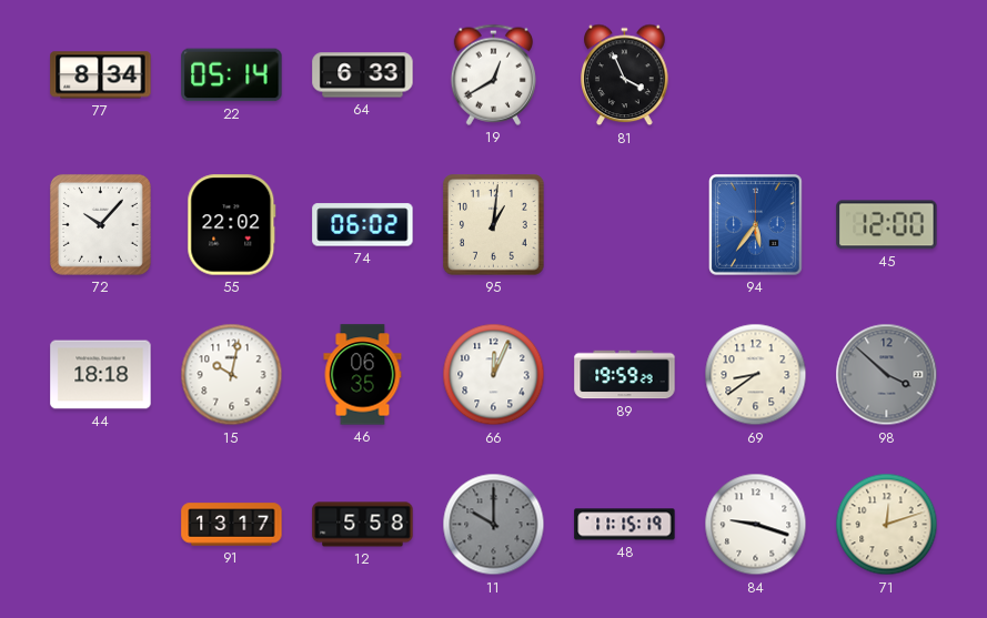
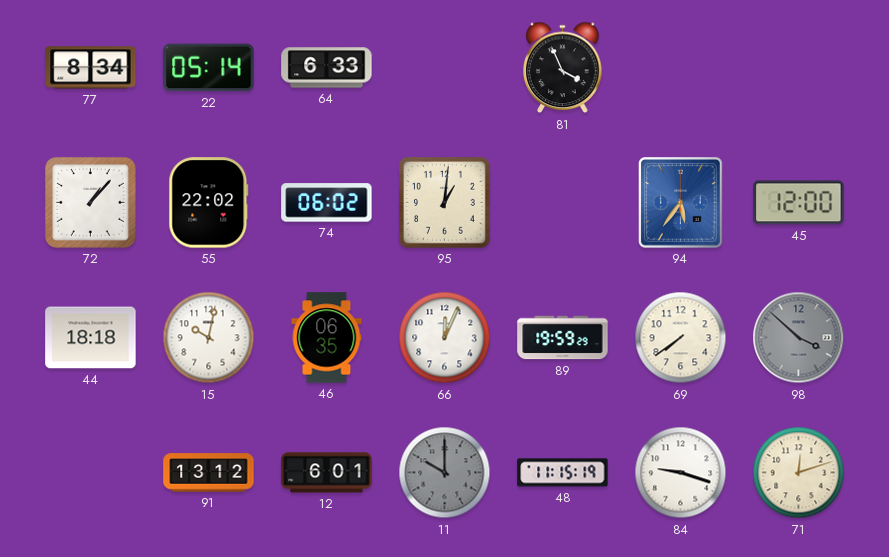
19: 12:40 -> none
72: 10:07 -> 1:07
69: 8:39 -> 7:39
91: 13:17 -> 13:12
12: 5:58 -> 6:01
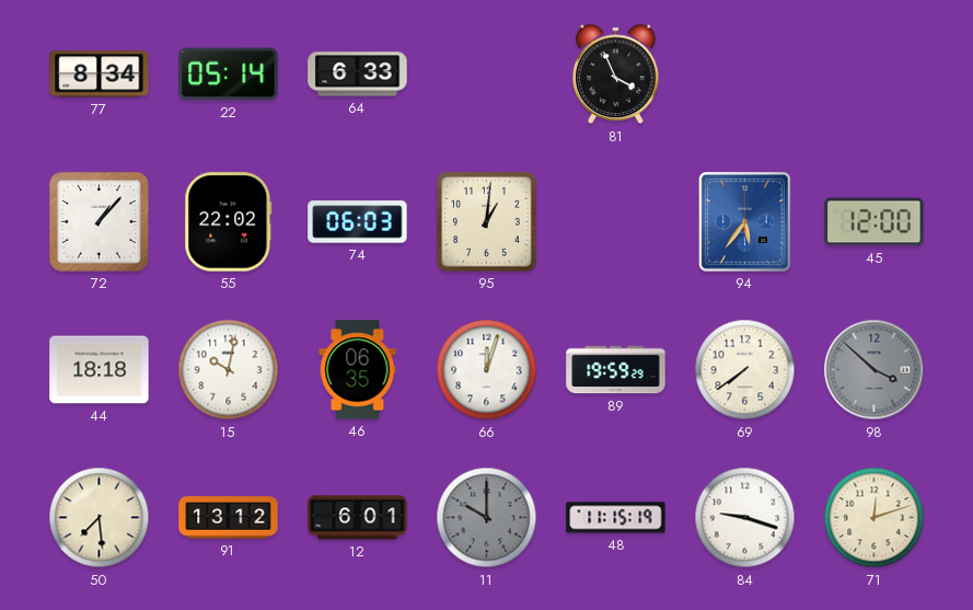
74: 06:02 -> 06:03
66: 12:04 -> 12:03
50: none -> 7:29
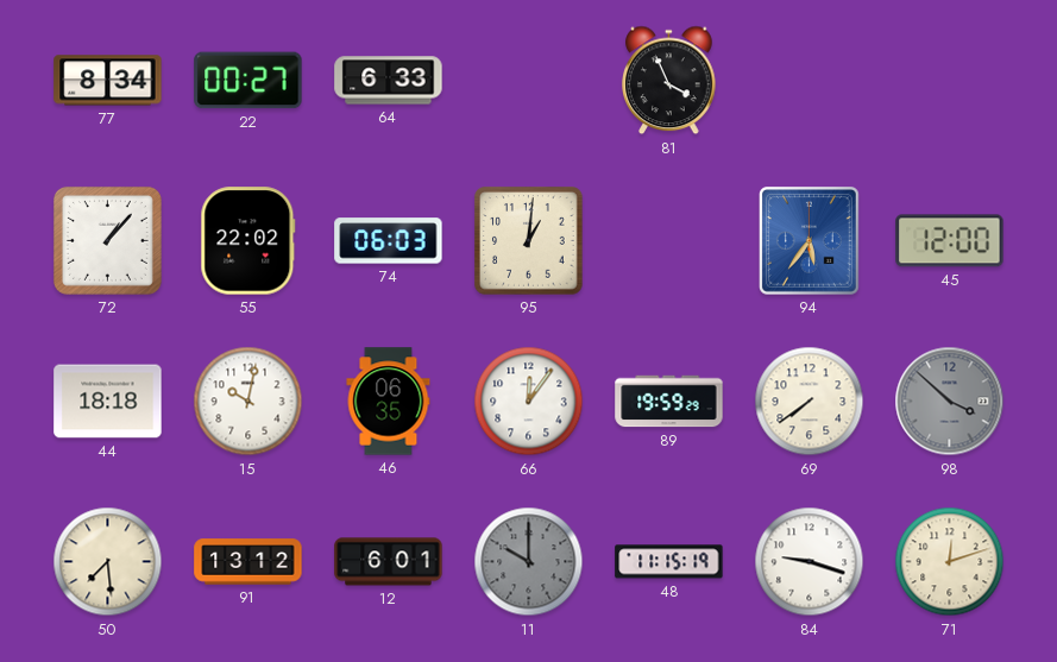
22: 05:14 -> 00:27
66: 12:03 -> 12:06
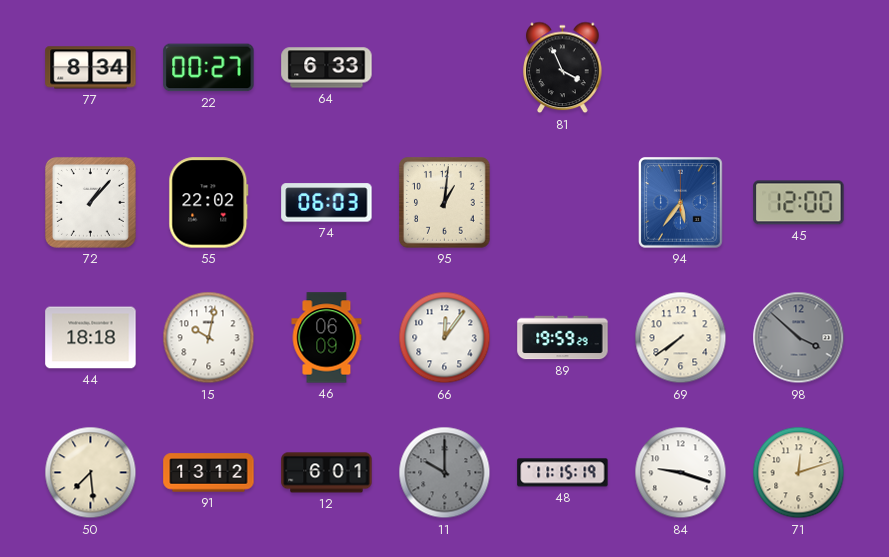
46: 06:35 -> 06:09
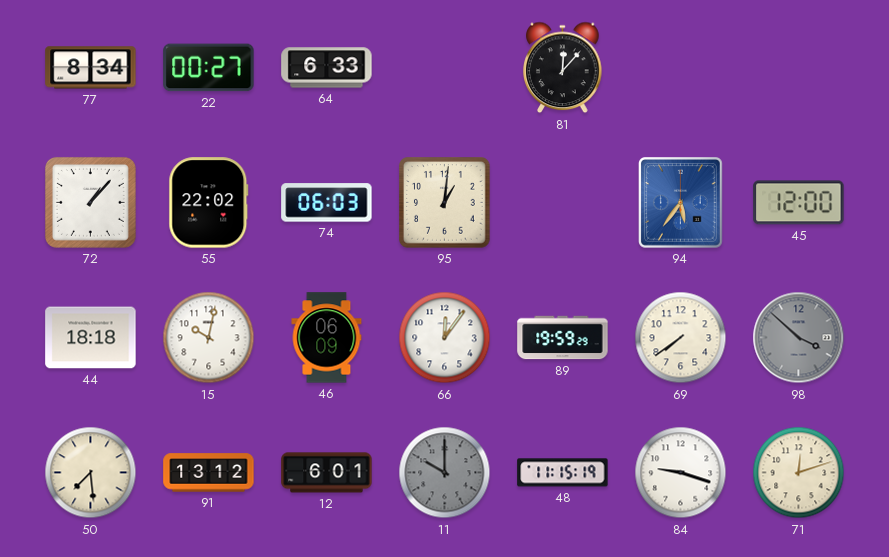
81: 3:56 -> 12:07
